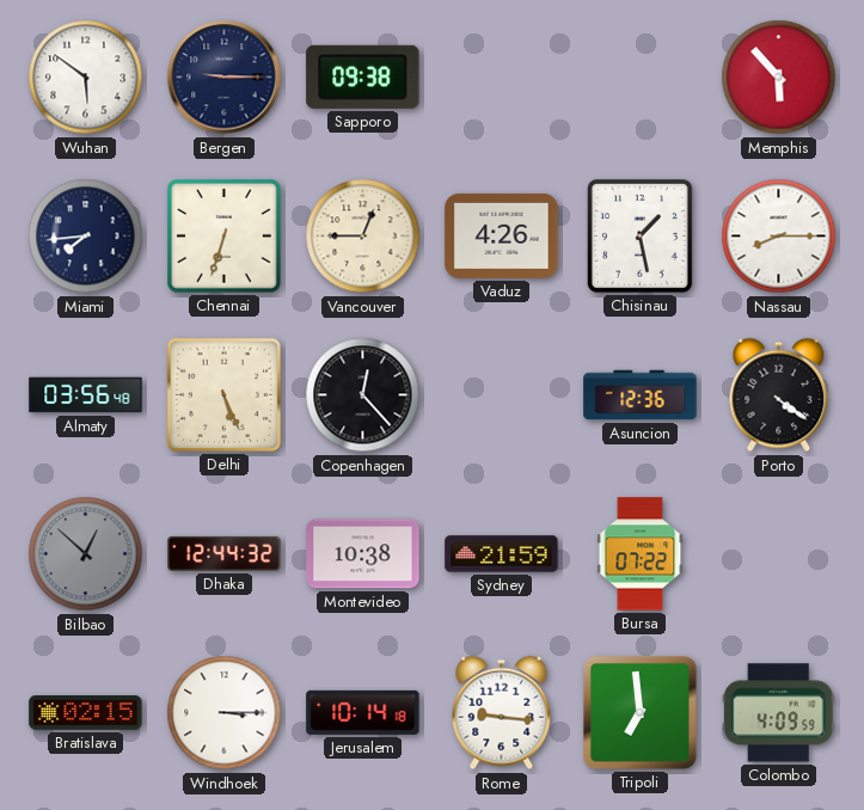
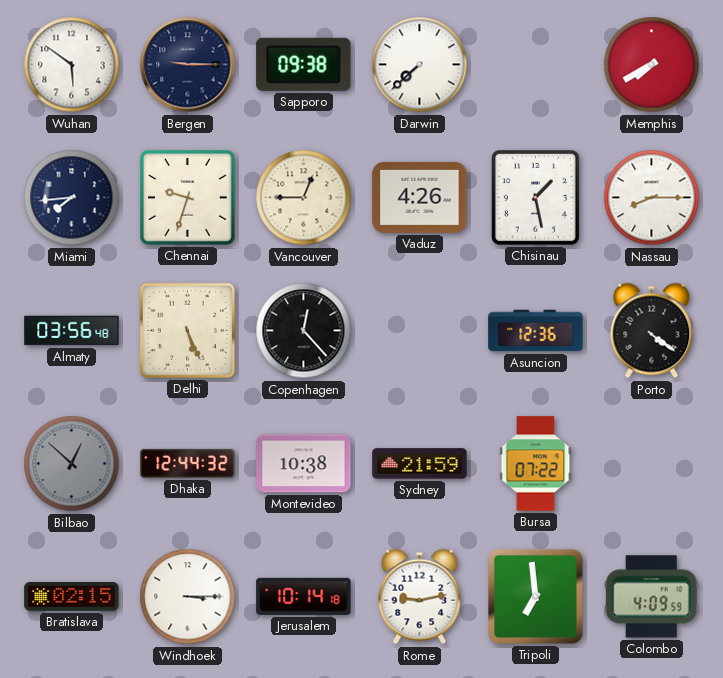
Darwin: none -> 7:38
Memphis: 5:53 -> 7:40
Chennai: 6:33 -> 9:33
Rome: 9:16 -> 9:13
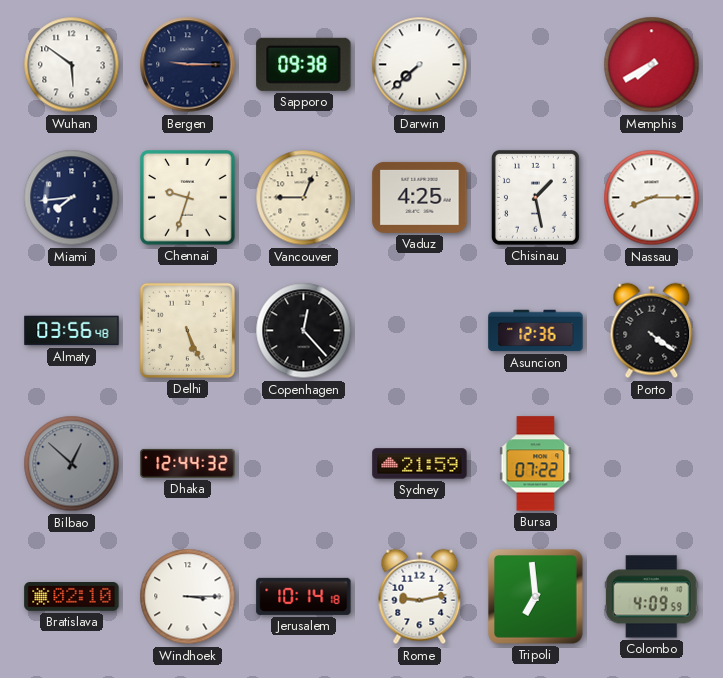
Vaduz: 4:26 -> 4:25
Montevideo: 10:38 -> none
Bratislava: 02:15 -> 02:10
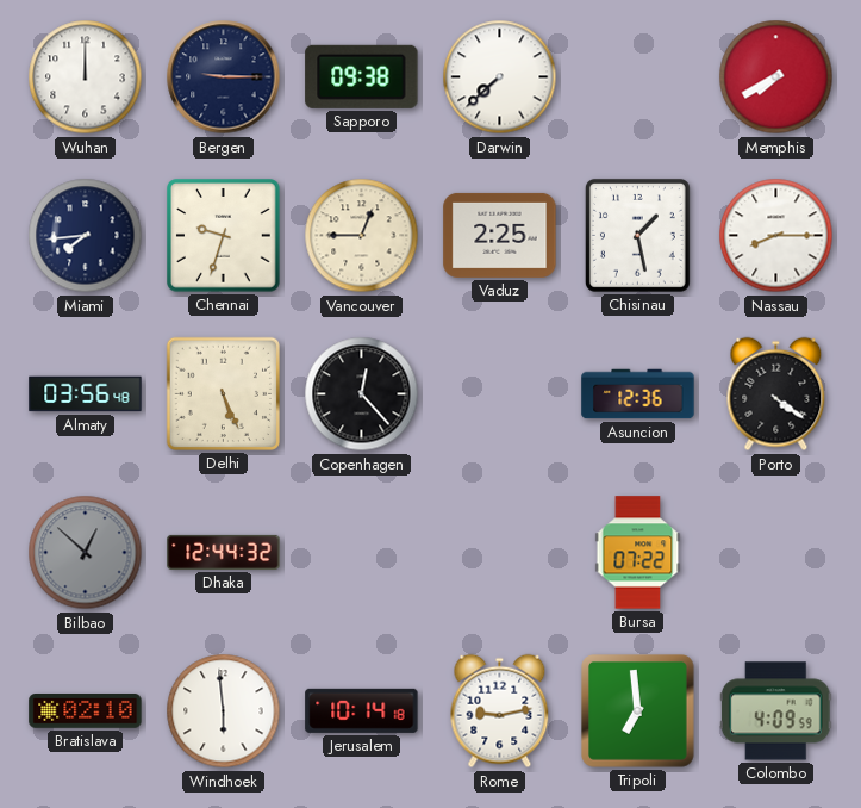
Wuhan: 5:51 -> 12:00
Vaduz: 4:25 -> 2:25
Sydney: 21:59 -> none
Windhoek: 3:15 -> 5:59
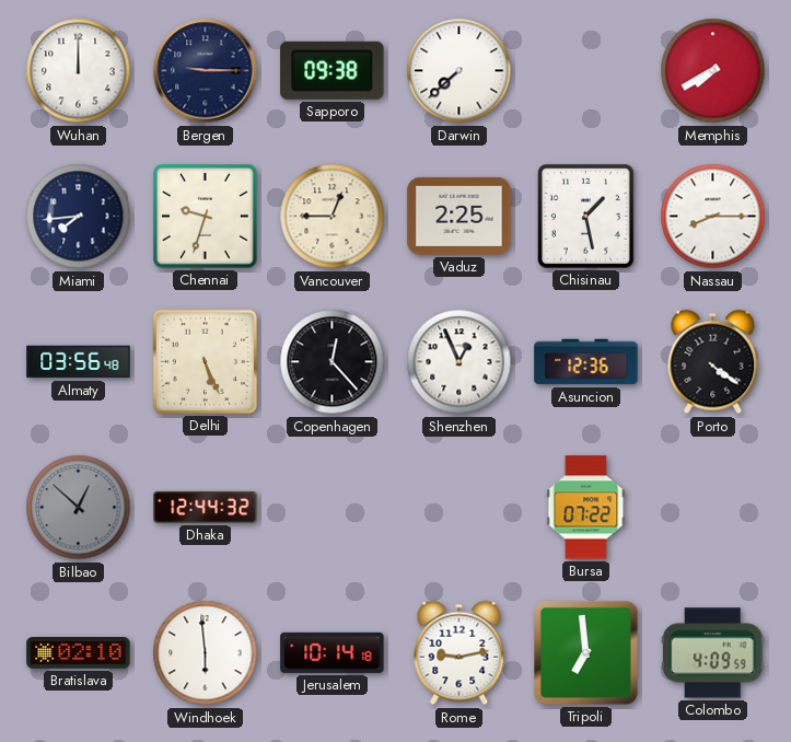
Shenzhen: none -> 12:56
